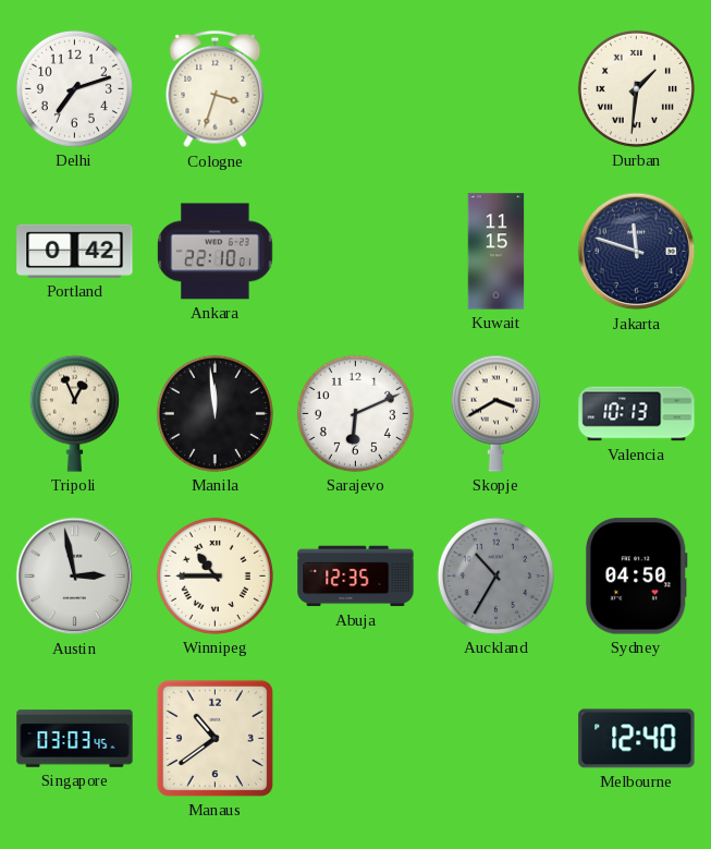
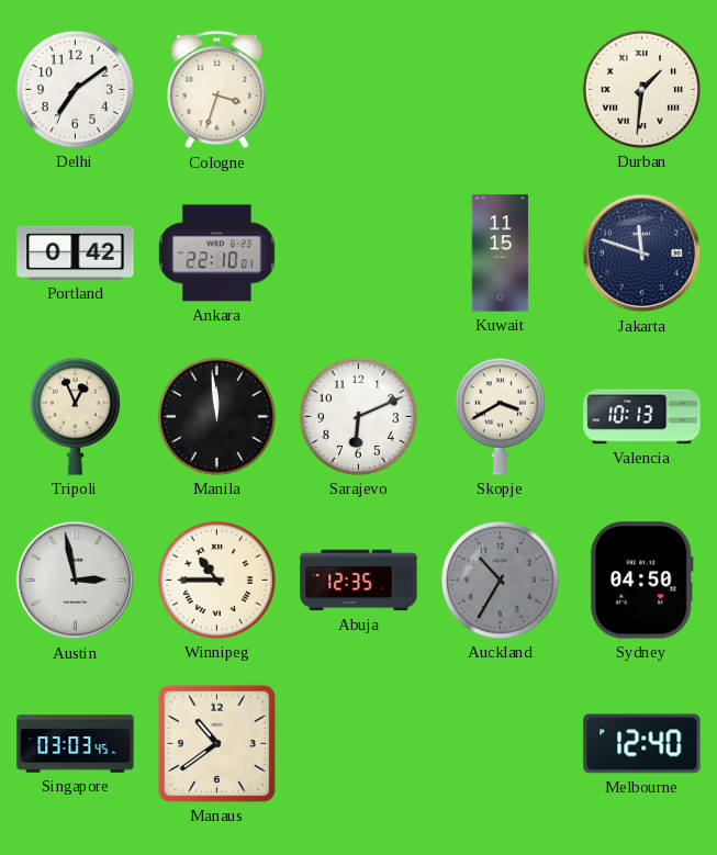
Delhi: 7:12 -> 7:09
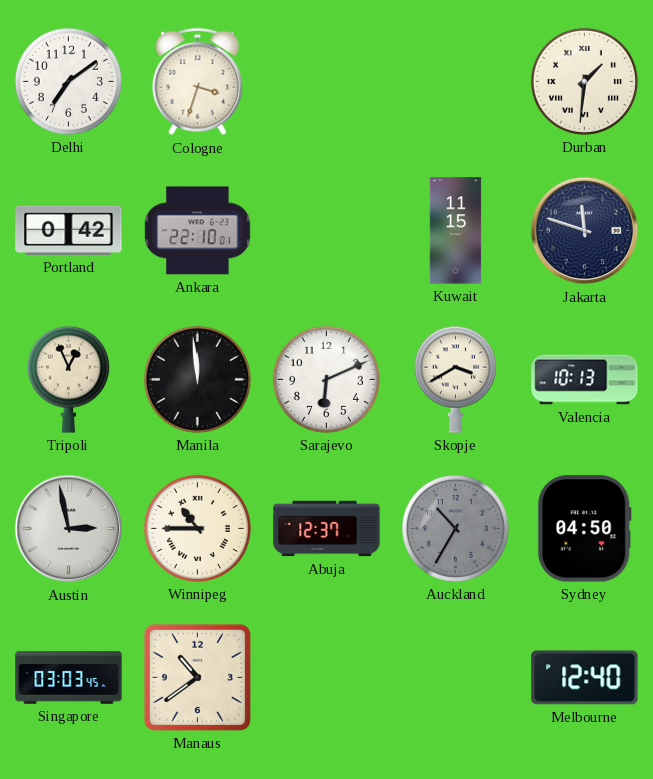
Abuja: 12:35 -> 12:37
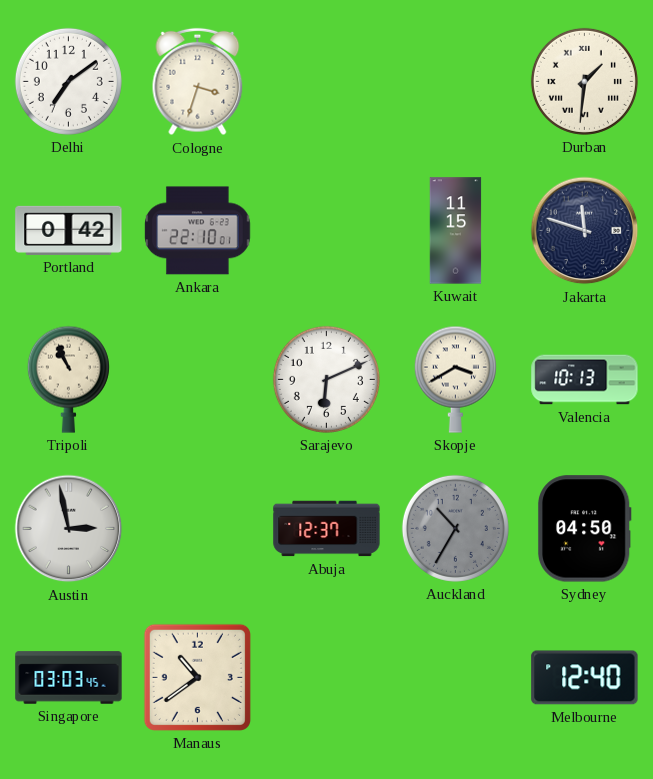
Tripoli: 12:56 -> 10:56
Manila: 11:59 -> none
Winnipeg: 10:45 -> none
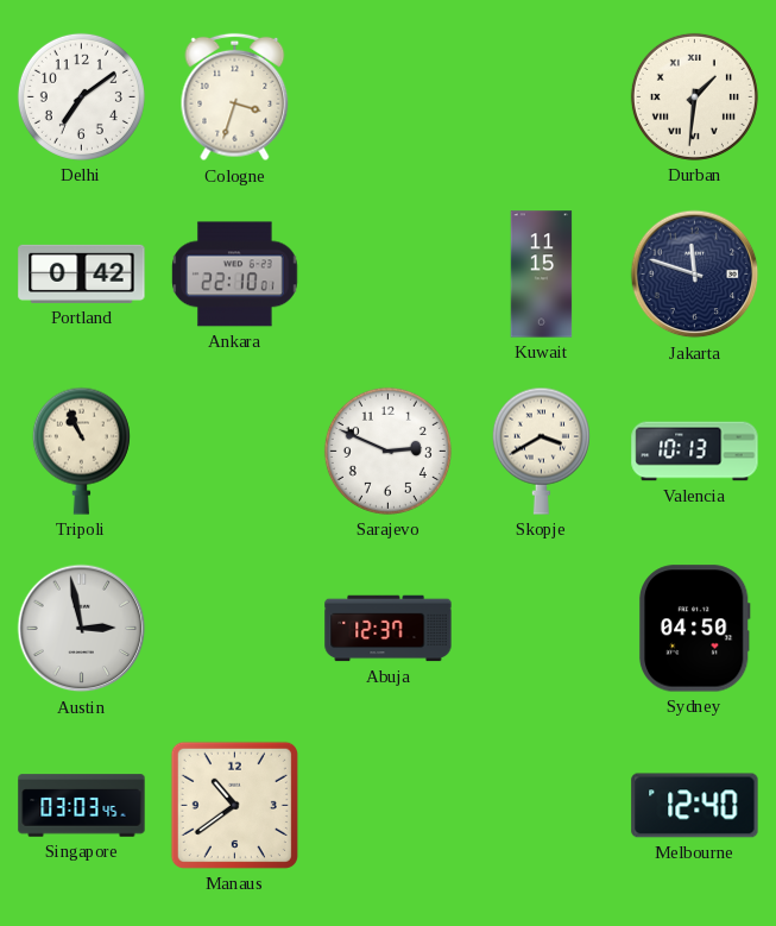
Sarajevo: 6:11 -> 2:49
Auckland: 10:35 -> none
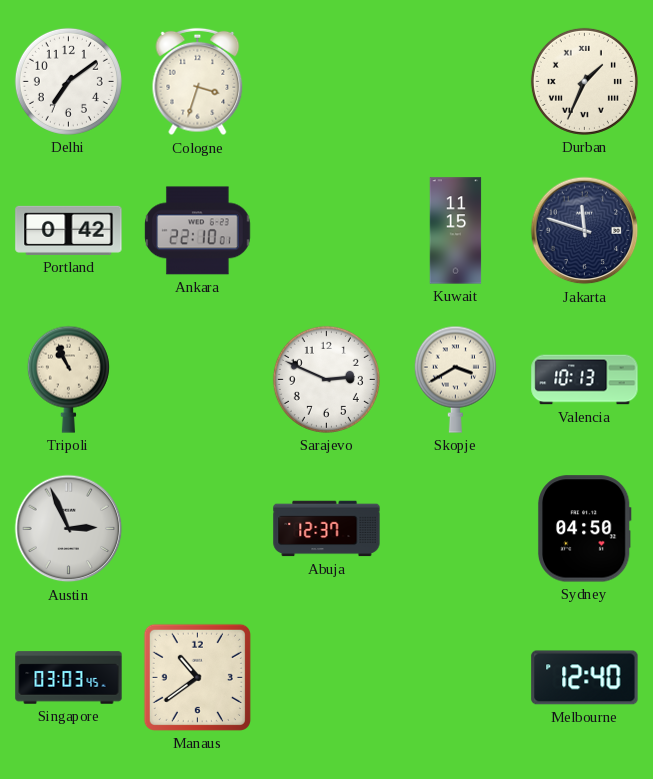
Durban: 1:31 -> 1:34
Austin: 2:58 -> 2:56
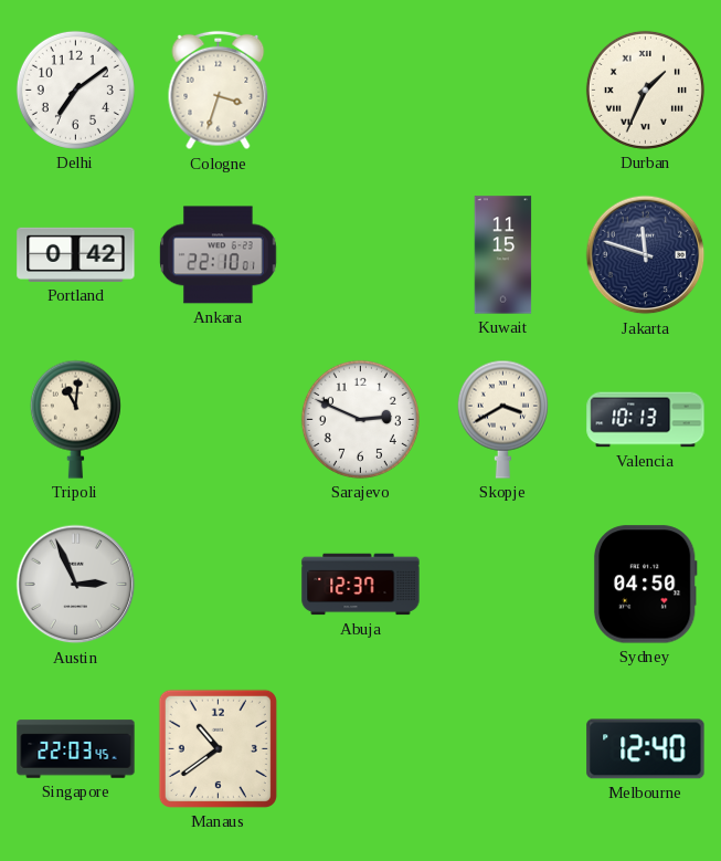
Tripoli: 10:56 -> 11:01
Singapore: 03:03 -> 22:03
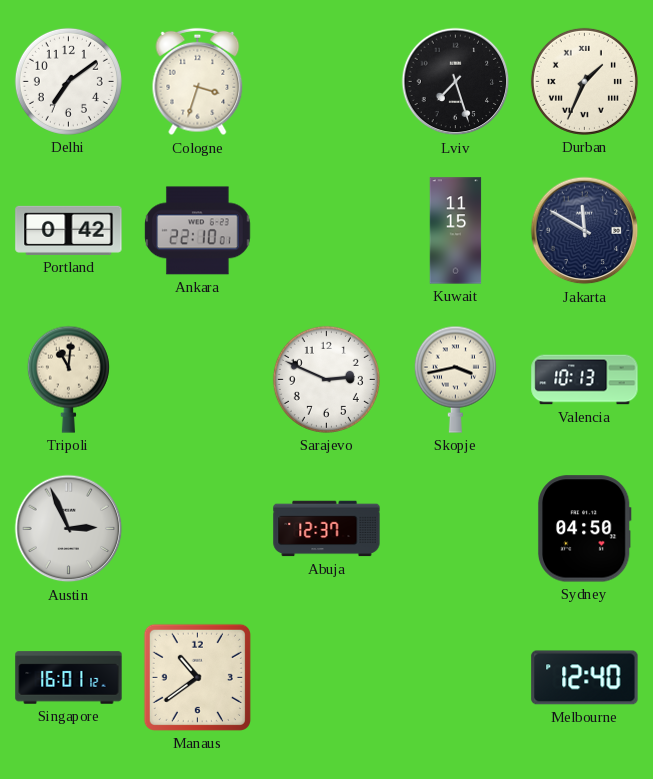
Lviv: none -> 7:27
Jakarta: 11:48 -> 11:50
Skopje: 3:40 -> 3:43
Singapore: 22:03 -> 16:01
